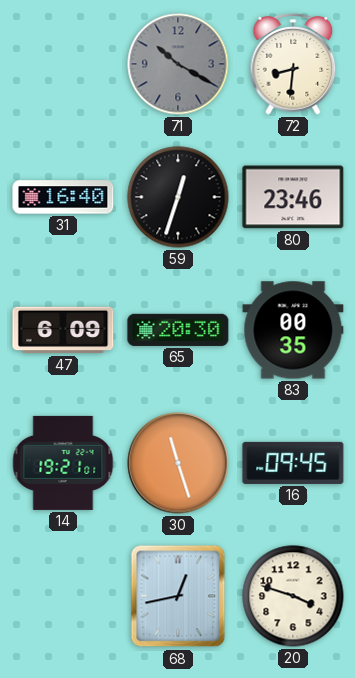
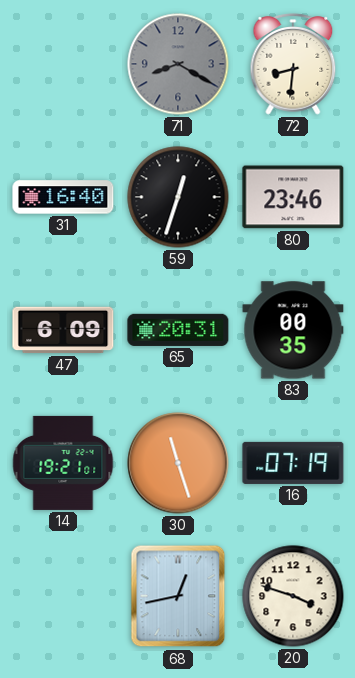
71: 10:20 -> 8:20
65: 20:30 -> 20:31
16: 09:45 -> 07:19
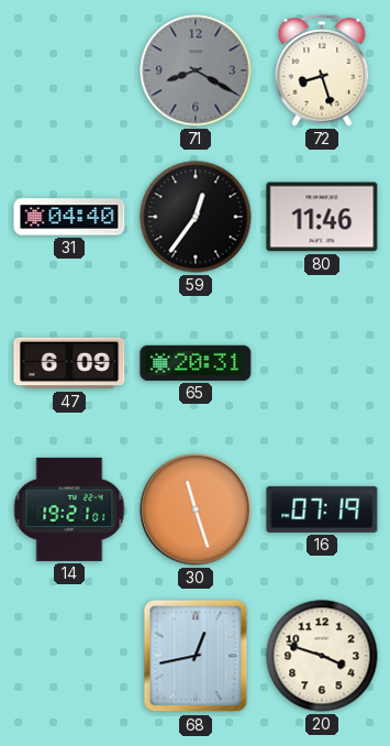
72: 8:31 -> 8:27
31: 16:40 -> 04:40
59: 12:33 -> 12:36
80: 23:46 -> 11:46
83: 00:35 -> none
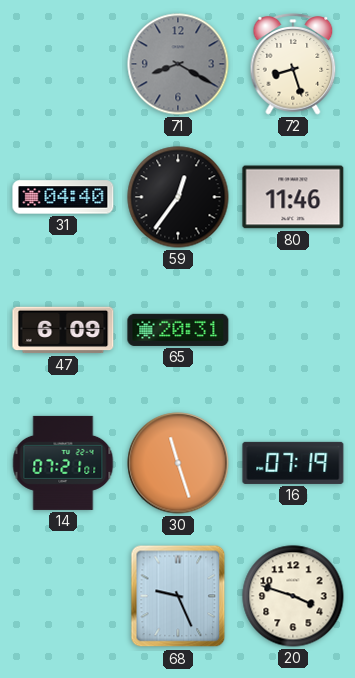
14: 19:21 -> 07:21
68: 12:43 -> 9:26
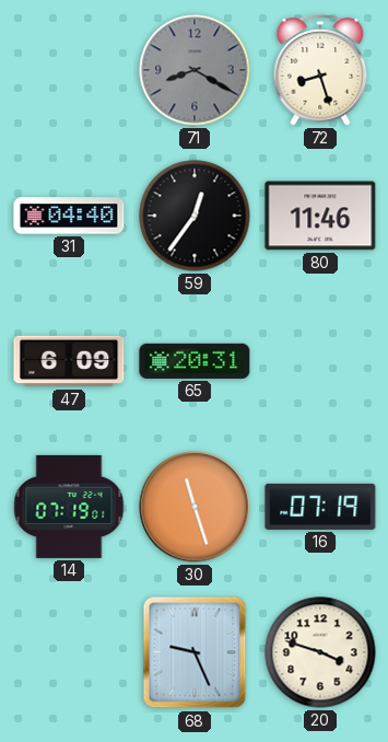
14: 07:21 -> 07:19
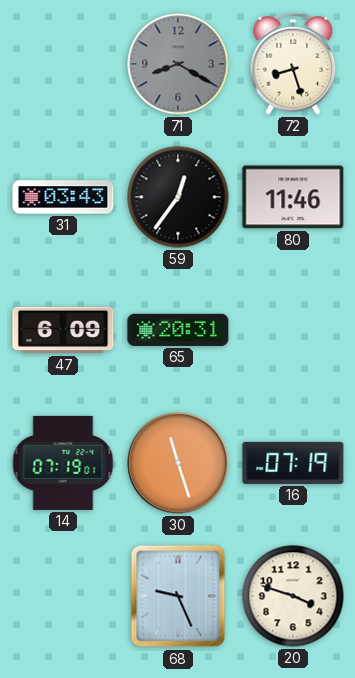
31: 04:40 -> 03:43
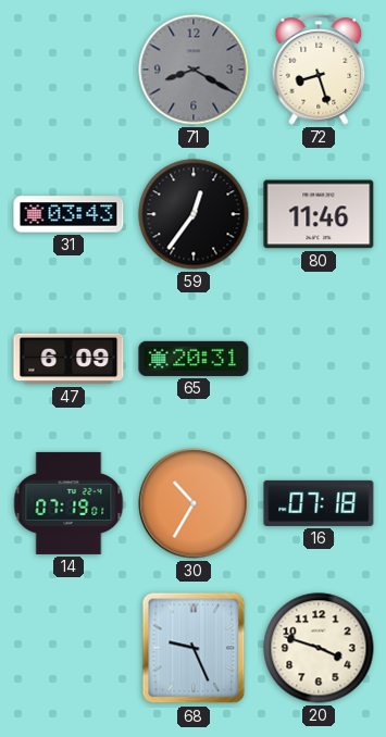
30: 11:27 -> 10:35
16: 07:19 -> 07:18
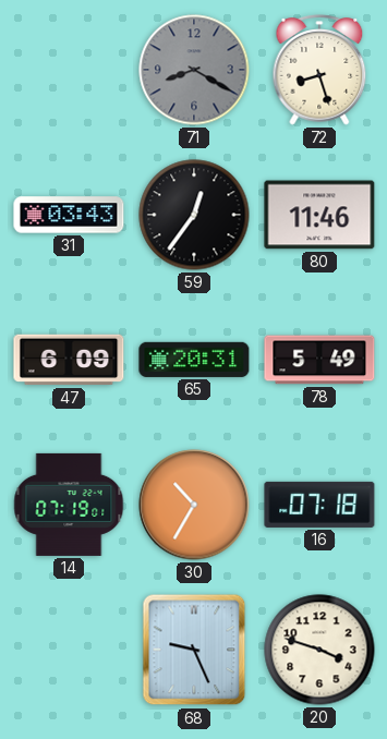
78: none -> 5:49
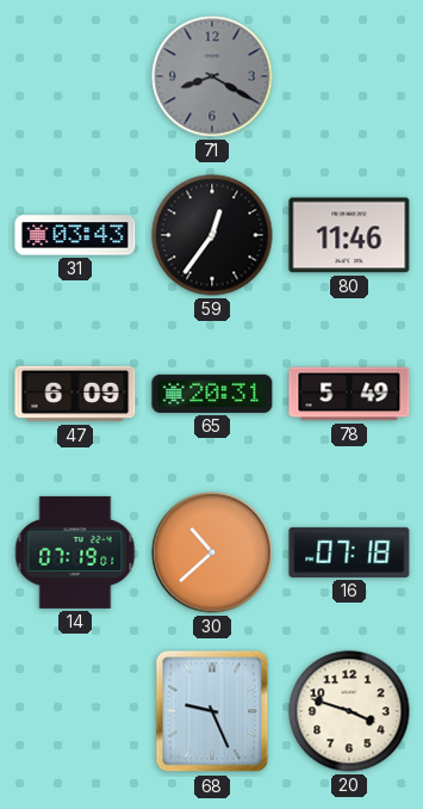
72: 8:27 -> none
30: 10:35 -> 10:38
